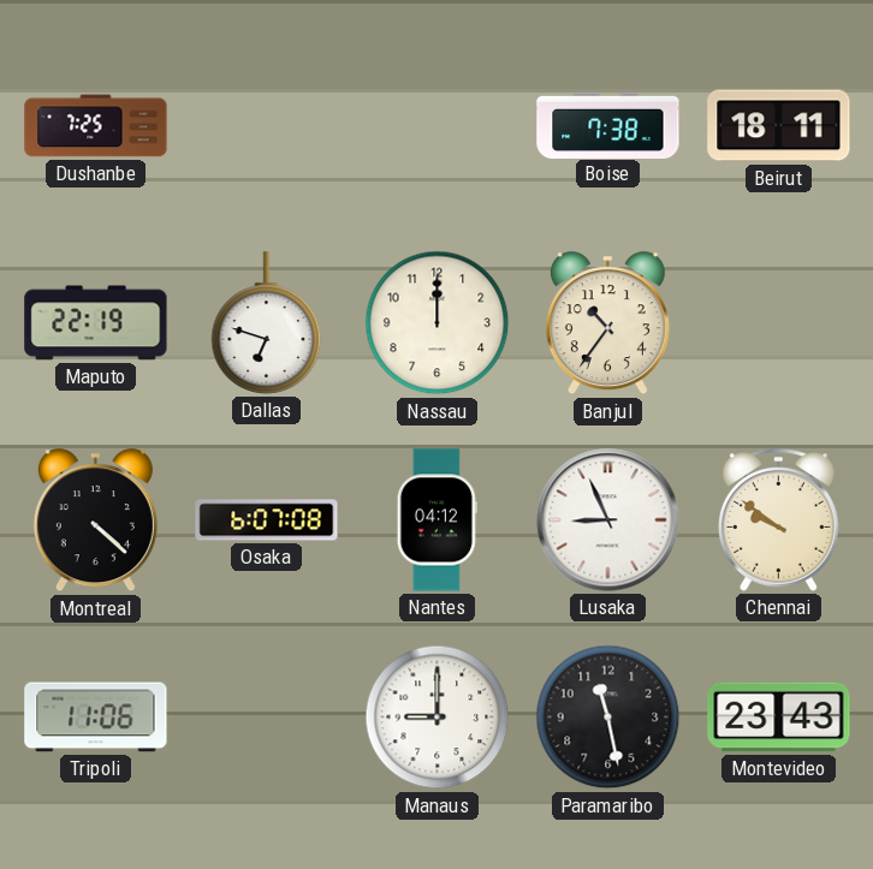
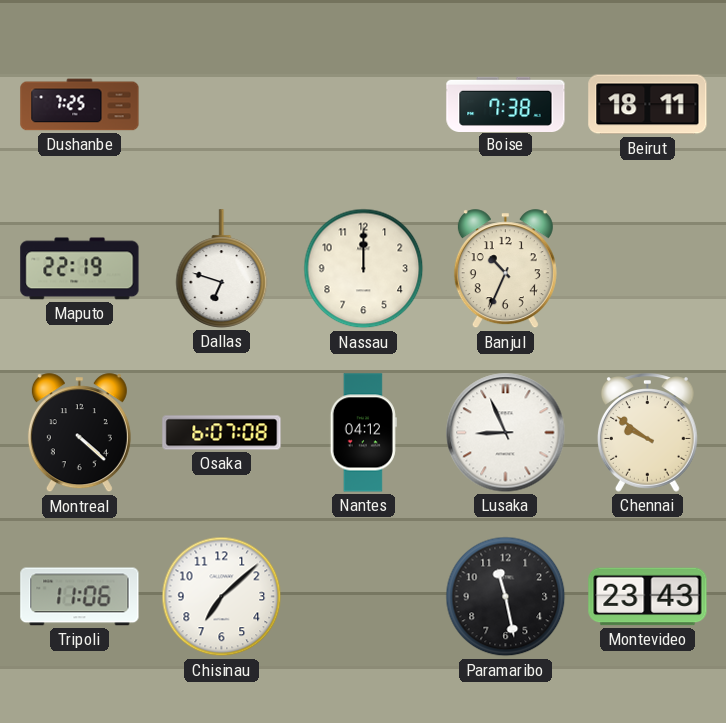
Banjul: 10:36 -> 10:34
Chisinau: none -> 7:08
Manaus: 9:00 -> none
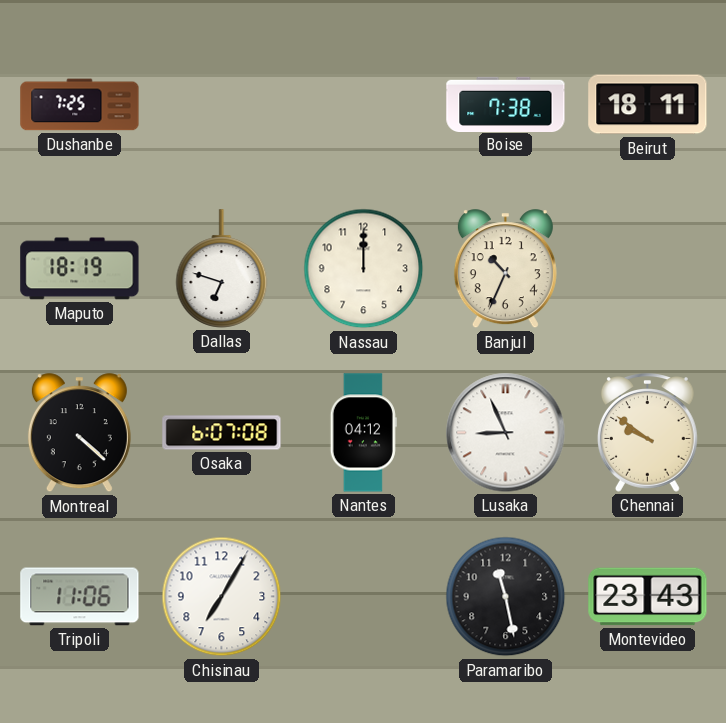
Maputo: 22:19 -> 18:19
Chisinau: 7:08 -> 7:05
